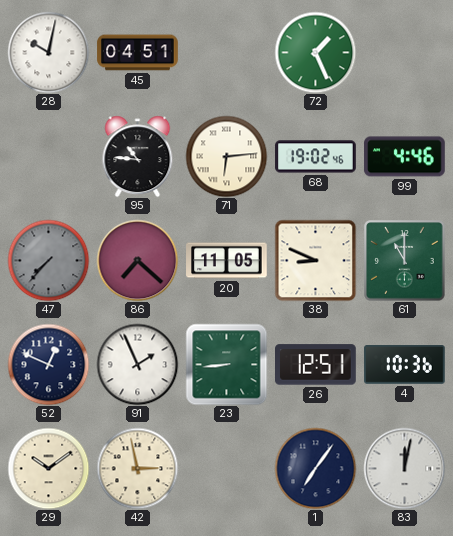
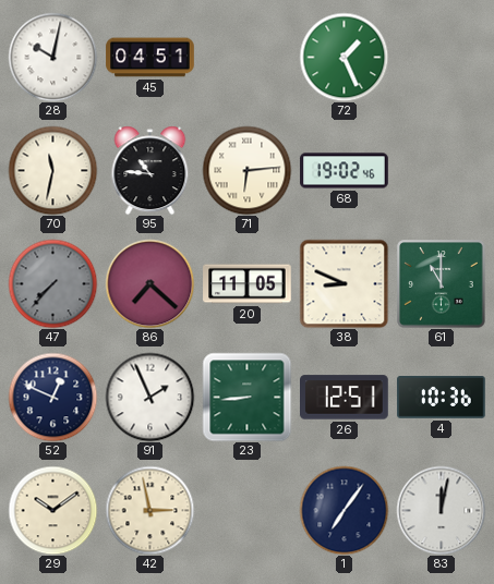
70: none -> 11:32
99: 4:46 -> none
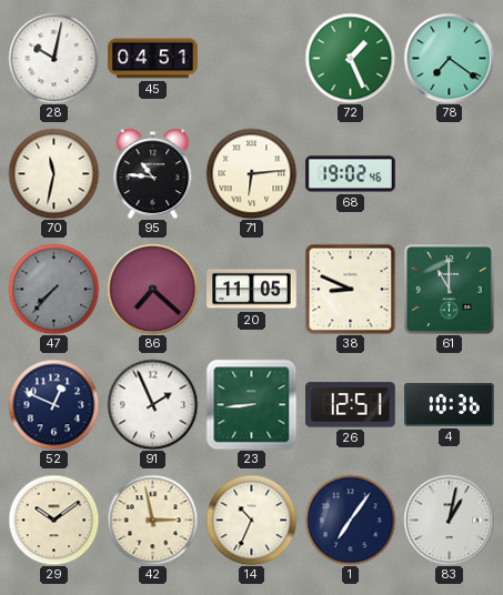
78: none -> 7:21
14: none -> 10:34
83: 12:02 -> 1:02
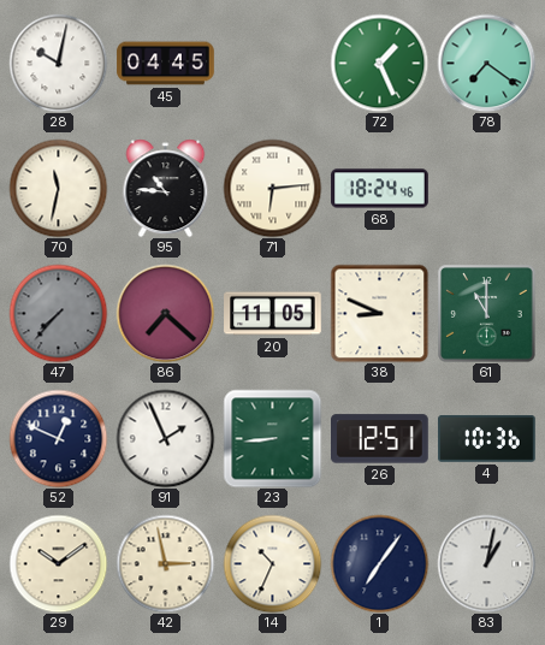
45: 04:51 -> 04:45
68: 19:02 -> 18:24
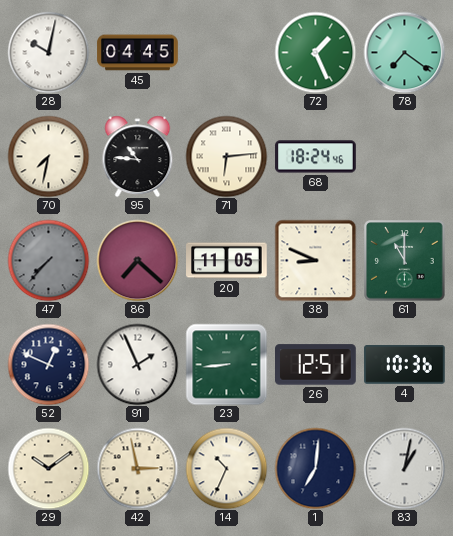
70: 11:32 -> 7:32
1: 7:06 -> 7:01
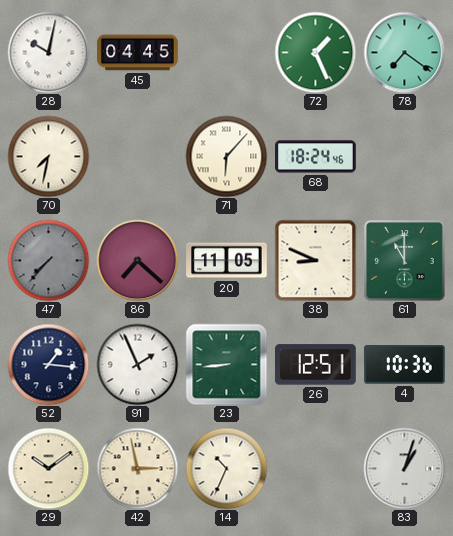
95: 10:46 -> none
71: 6:14 -> 6:07
52: 12:49 -> 1:16
1: 7:01 -> none
83: 1:02 -> 1:03
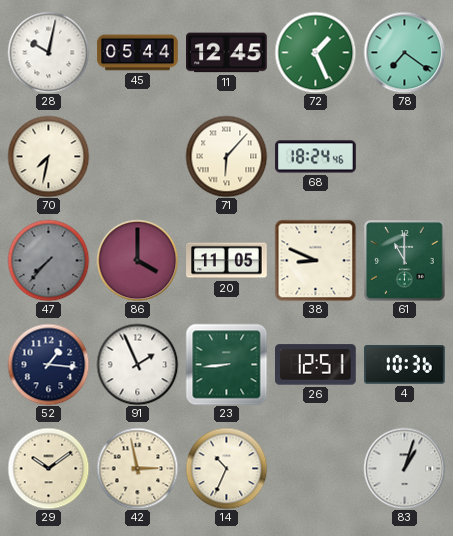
45: 04:45 -> 05:44
11: none -> 12:45
86: 7:22 -> 4:00
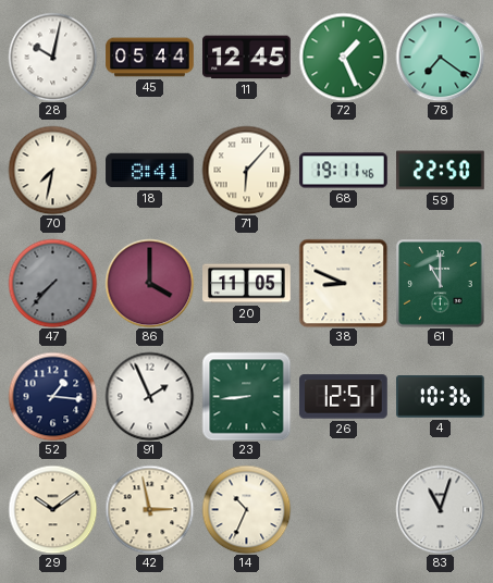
18: none -> 8:41
68: 18:24 -> 19:11
59: none -> 22:50
83: 1:03 -> 11:03
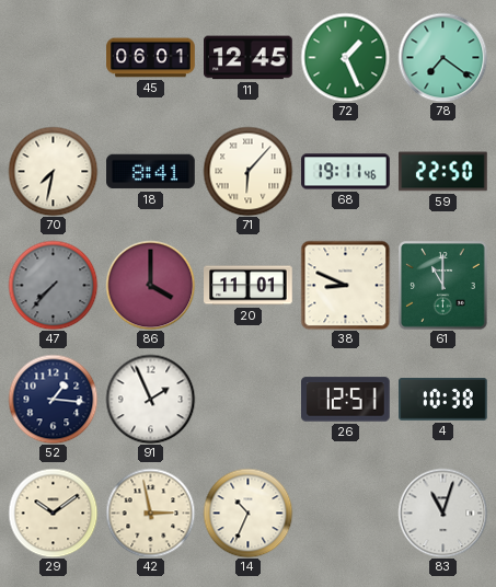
28: 10:02 -> none
45: 05:44 -> 06:01
20: 11:05 -> 11:01
23: 8:44 -> none
4: 10:36 -> 10:38
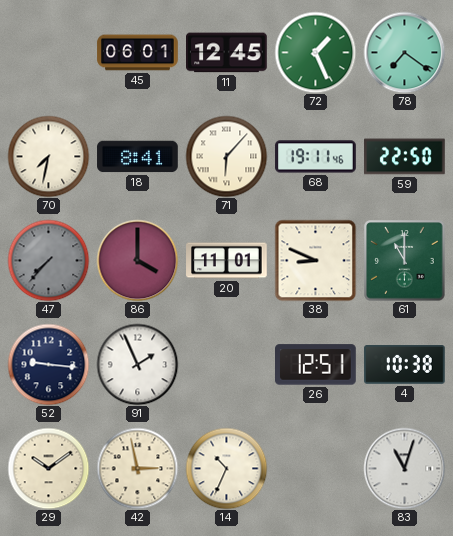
52: 1:16 -> 9:16
